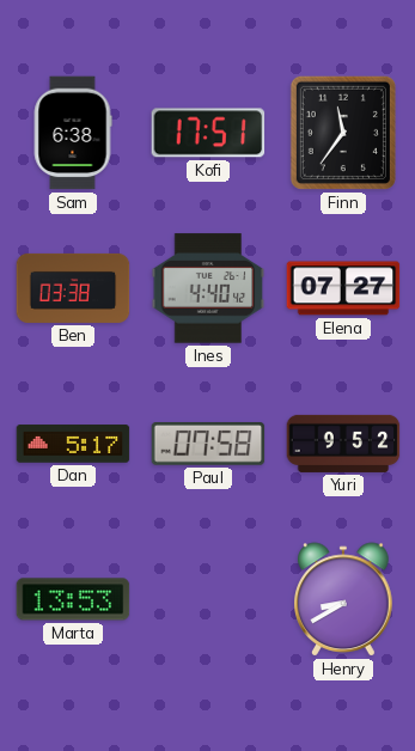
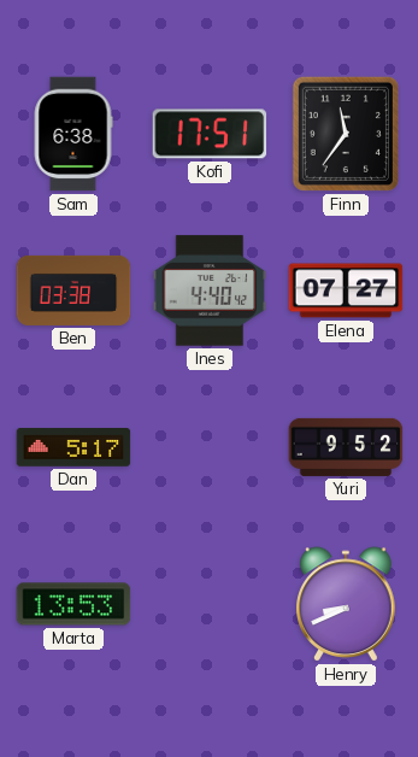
Paul: 07:58 -> none
Henry: 8:40 -> 8:41
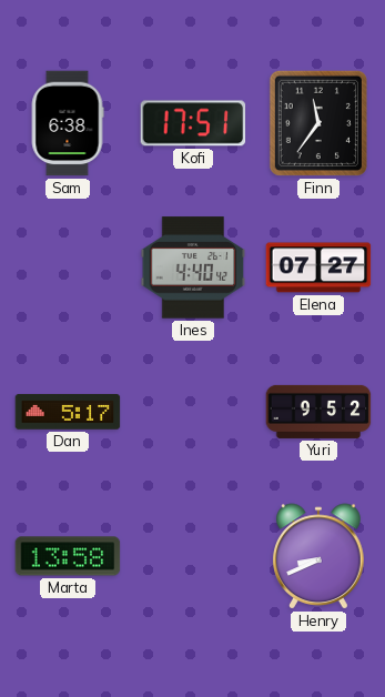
Ben: 03:38 -> none
Marta: 13:53 -> 13:58
